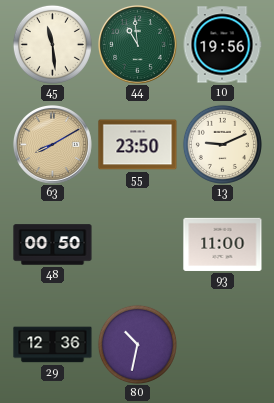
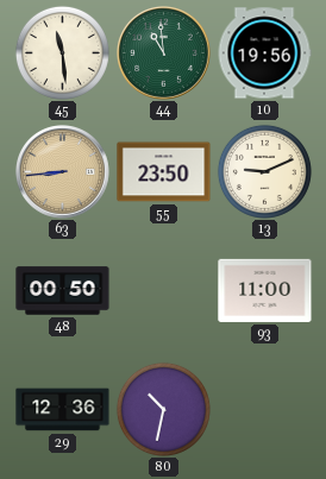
63: 8:10 -> 8:44
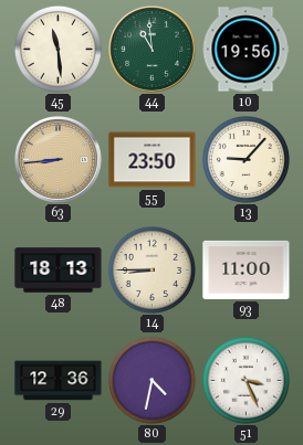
13: 9:11 -> 9:07
48: 00:50 -> 18:13
14: none -> 8:45
80: 10:32 -> 4:32
51: none -> 3:26
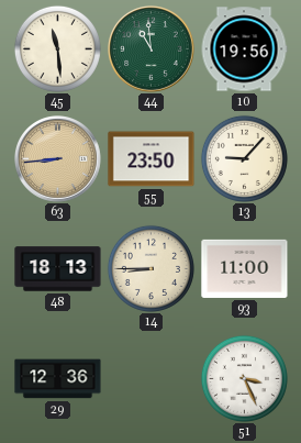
80: 4:32 -> none
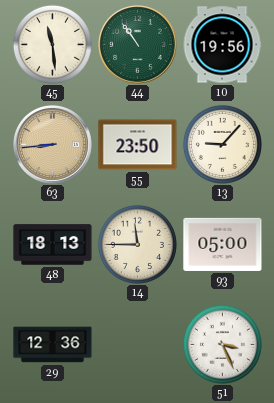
44: 10:59 -> 10:54
14: 8:45 -> 11:45
93: 11:00 -> 05:00
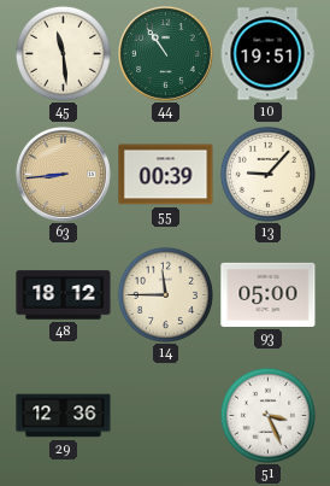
10: 19:56 -> 19:51
55: 23:50 -> 00:39
48: 18:13 -> 18:12
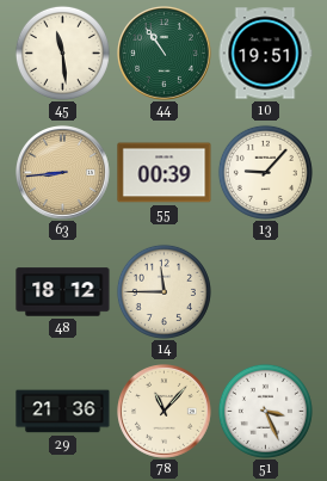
93: 05:00 -> none
29: 12:36 -> 21:36
78: none -> 11:07
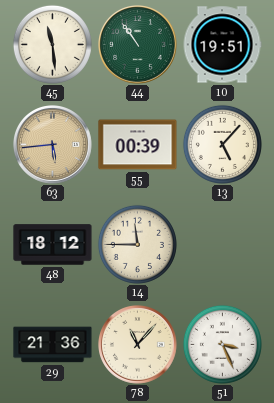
63: 8:44 -> 5:44
13: 9:07 -> 5:07
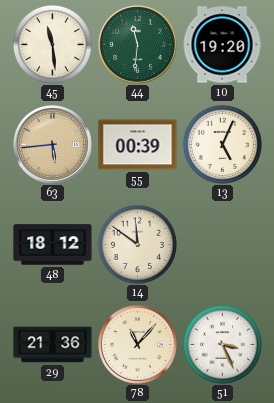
44: 10:54 -> 11:31
10: 19:51 -> 19:20
13: 5:07 -> 5:04
14: 11:45 -> 11:51
